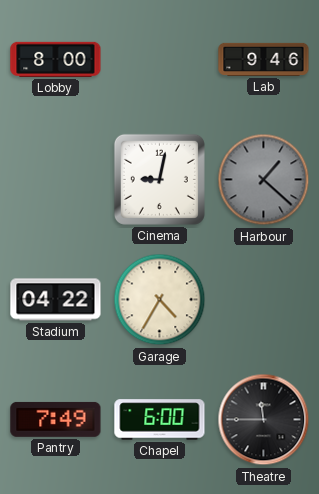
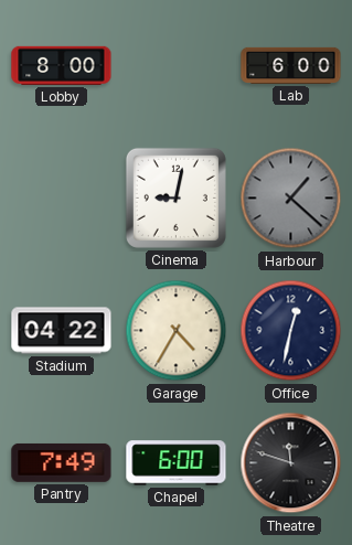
Lab: 9:46 -> 6:00
Office: none -> 12:32
Theatre: 11:45 -> 11:48
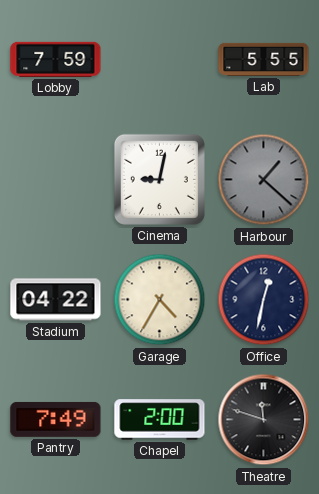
Lobby: 8:00 -> 7:59
Lab: 6:00 -> 5:55
Chapel: 6:00 -> 2:00
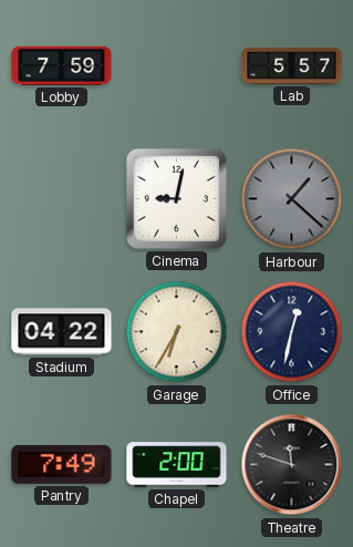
Lab: 5:55 -> 5:57
Garage: 4:35 -> 6:35
